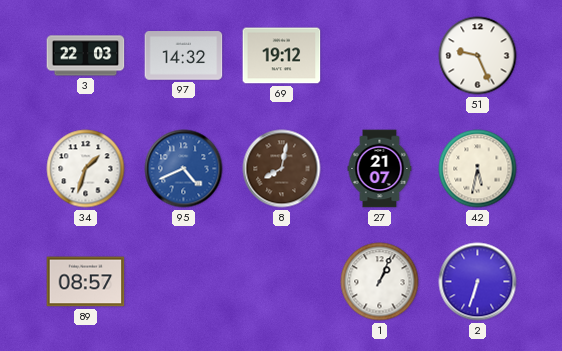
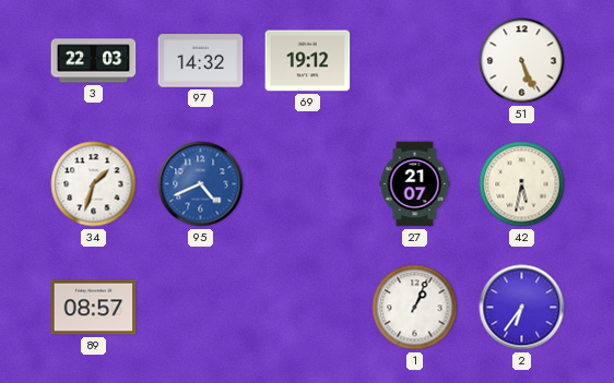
51: 9:26 -> 5:26
8: 8:02 -> none
2: 6:33 -> 6:36
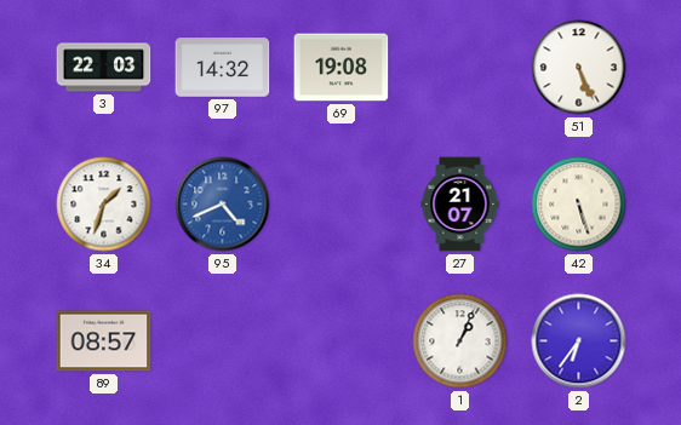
69: 19:12 -> 19:08
42: 5:32 -> 5:27
